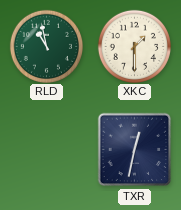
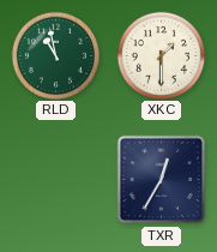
TXR: 12:32 -> 12:35
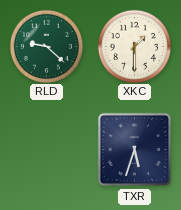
RLD: 10:58 -> 9:22
TXR: 12:35 -> 5:33
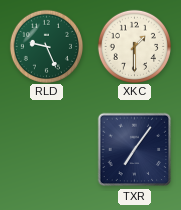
RLD: 9:22 -> 9:26
TXR: 5:33 -> 7:06
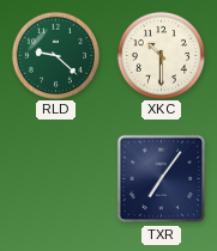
RLD: 9:26 -> 9:22
XKC: 1:30 -> 10:30
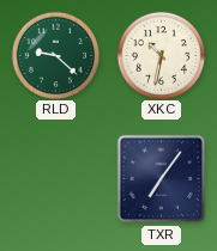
XKC: 10:30 -> 10:32
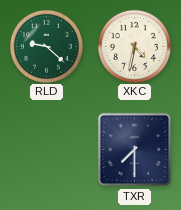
XKC: 10:32 -> 4:32
TXR: 7:06 -> 7:30
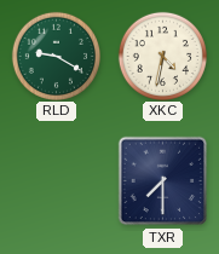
RLD: 9:22 -> 9:20
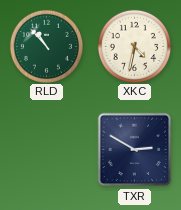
RLD: 9:20 -> 10:53
TXR: 7:30 -> 2:50
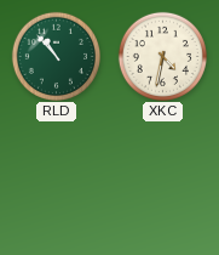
TXR: 2:50 -> none
